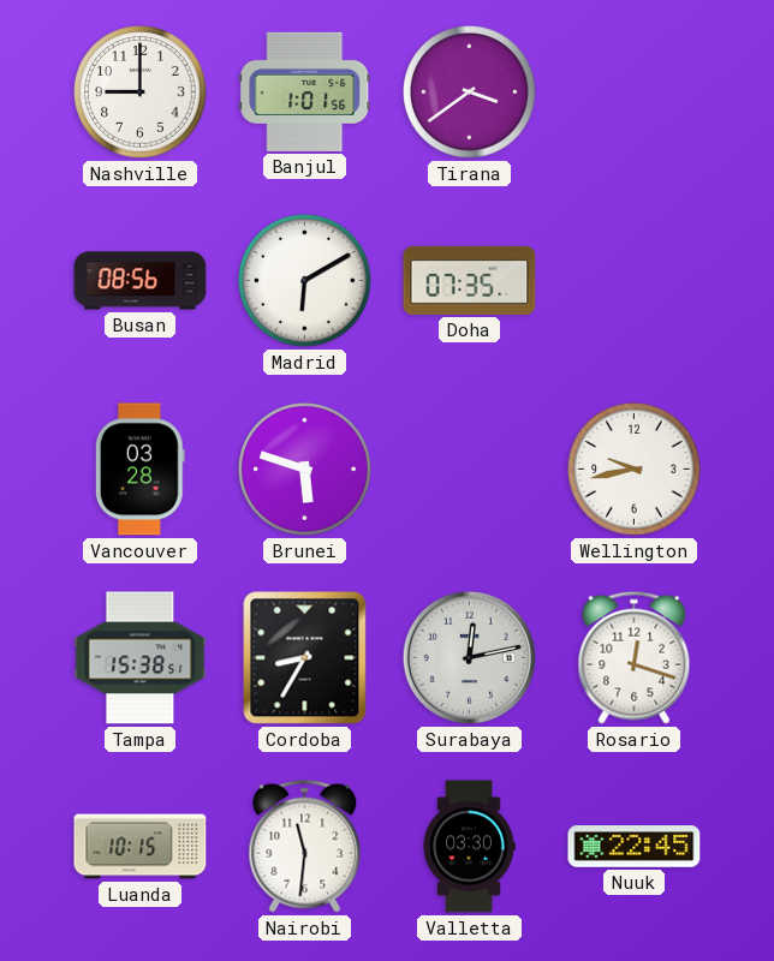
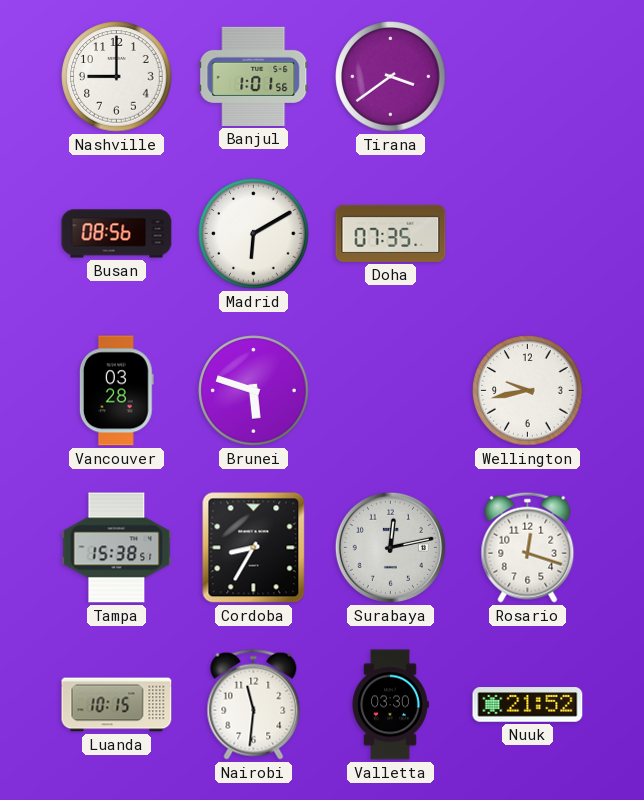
Nuuk: 22:45 -> 21:52
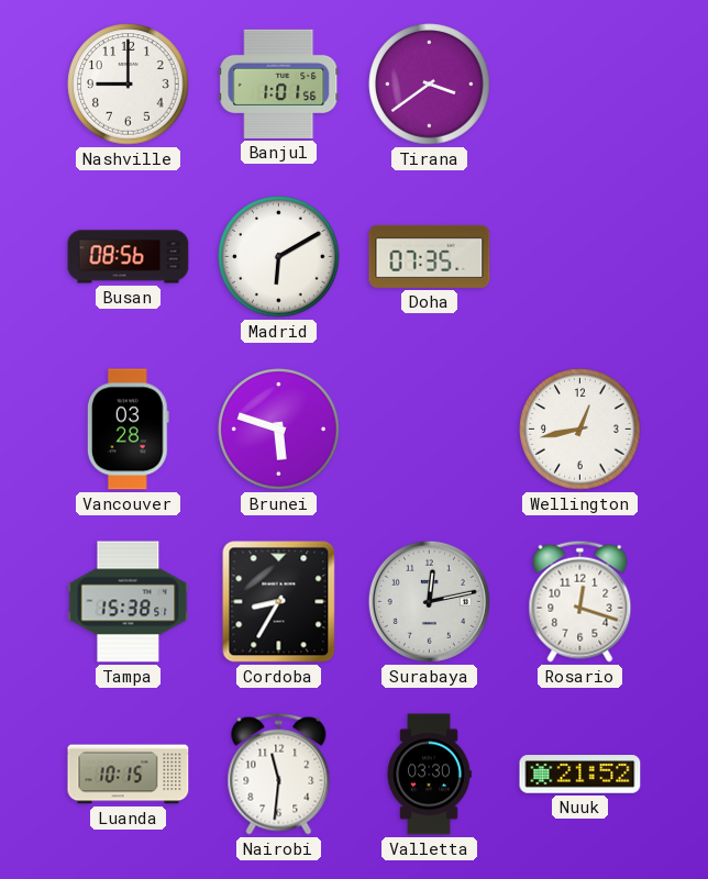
Wellington: 9:43 -> 12:43
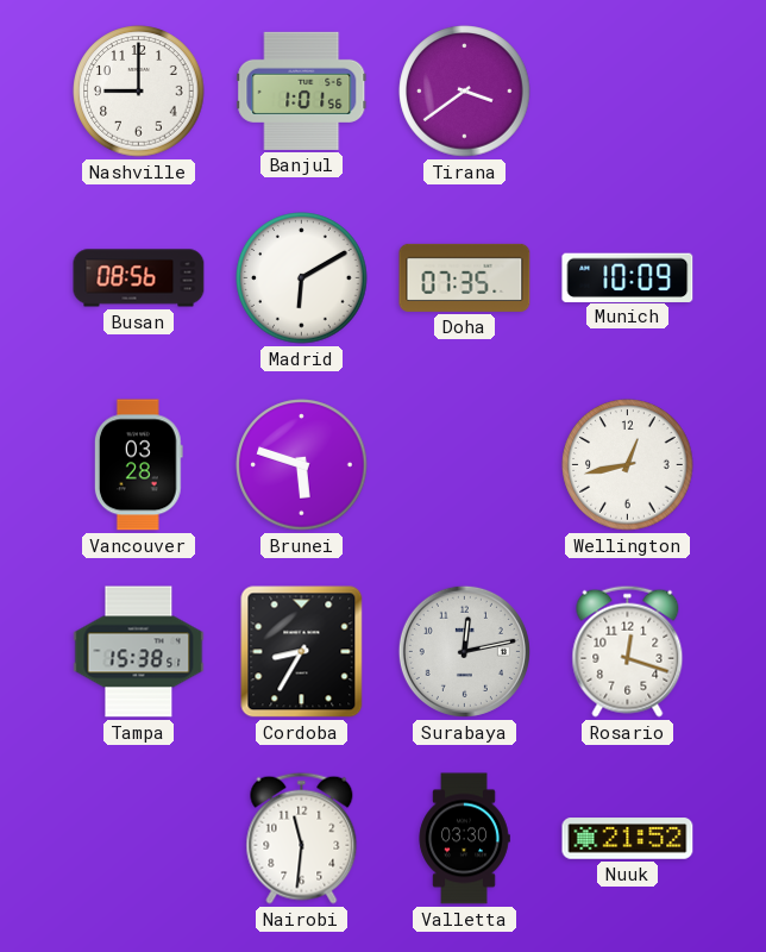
Munich: none -> 10:09
Luanda: 10:15 -> none
